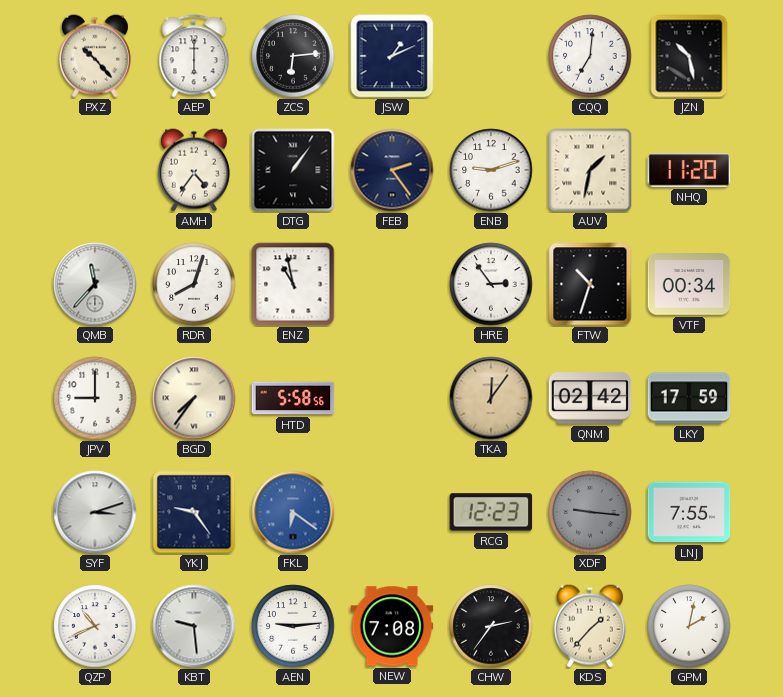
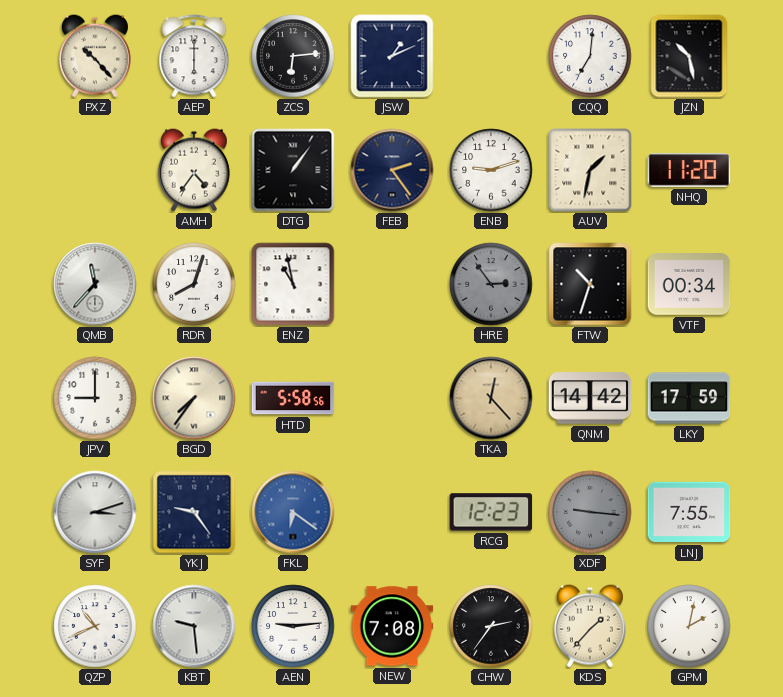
HRE dial: white -> grey
TKA: 12:06 -> 12:23
QNM: 02:42 -> 14:42
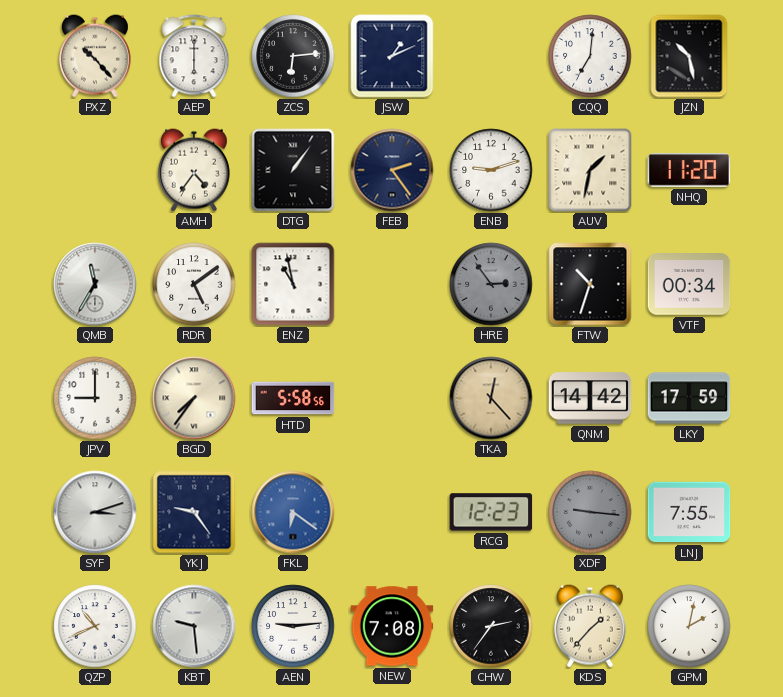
QMB: 11:37 -> 11:35
RDR: 8:03 -> 5:09
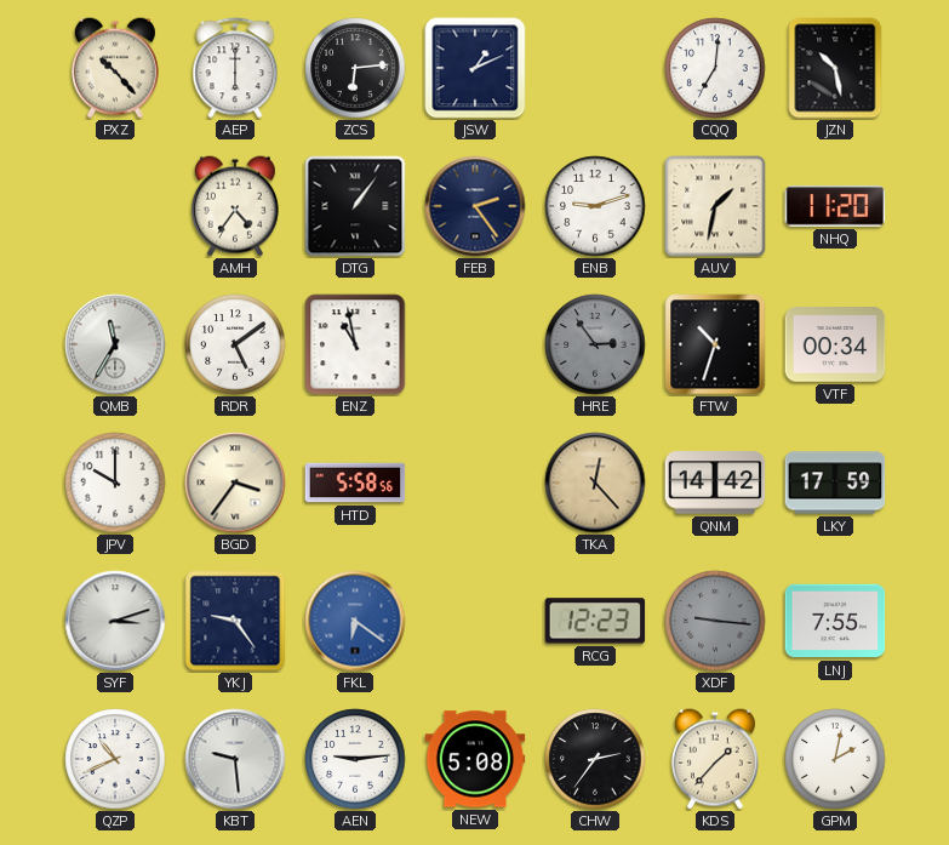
JPV: 9:00 -> 10:00
BGD: 7:36 -> 3:36
NEW: 7:08 -> 5:08
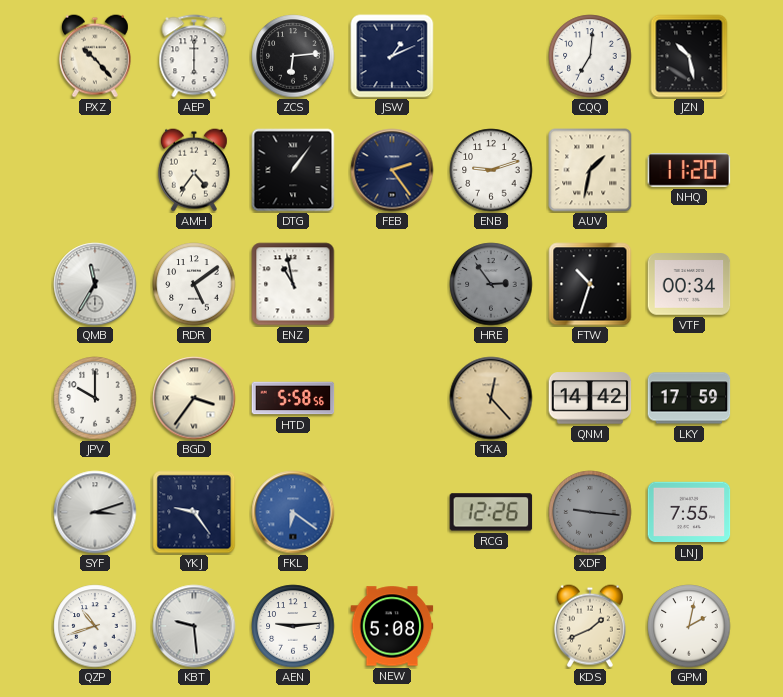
RCG: 12:23 -> 12:26
QZP: 10:41 -> 10:42
CHW: 2:36 -> none
KDS: 1:37 -> 1:41
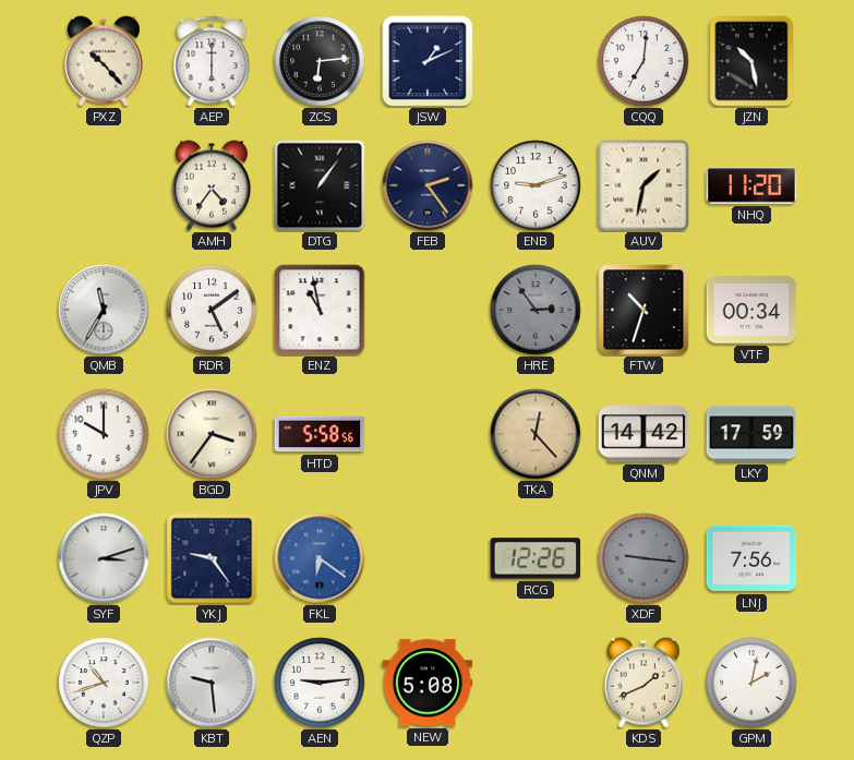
LNJ: 7:55 -> 7:56
